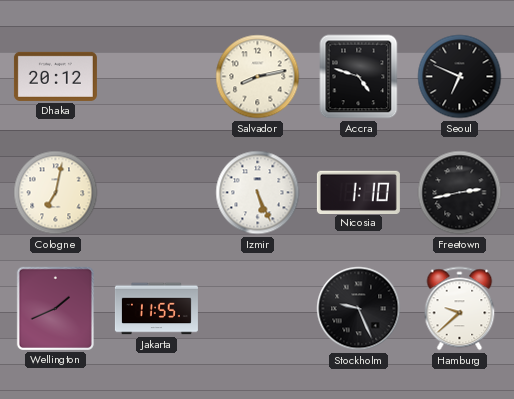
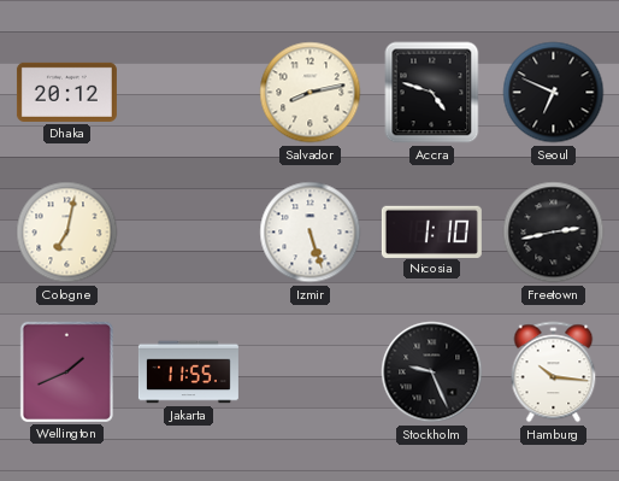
Izmir: 5:26 -> 5:27
Hamburg: 9:38 -> 10:16
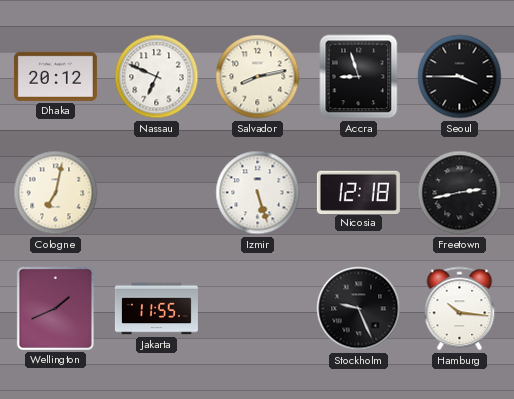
Nassau: none -> 6:49
Accra: 4:48 -> 8:57
Seoul: 6:49 -> 3:45
Nicosia: 1:10 -> 12:18
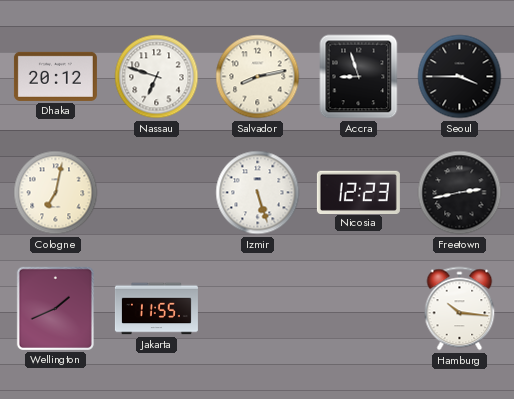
Nassau: 6:49 -> 6:48
Nicosia: 12:18 -> 12:23
Stockholm: 9:26 -> none
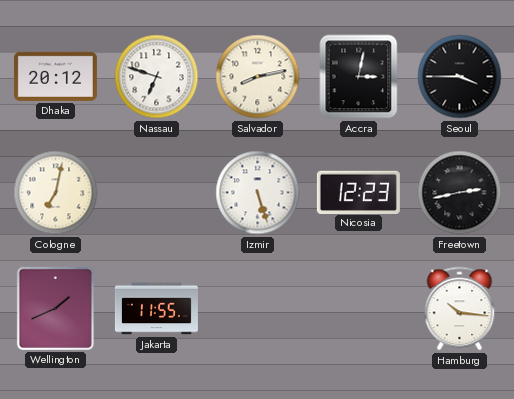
Accra: 8:57 -> 3:02
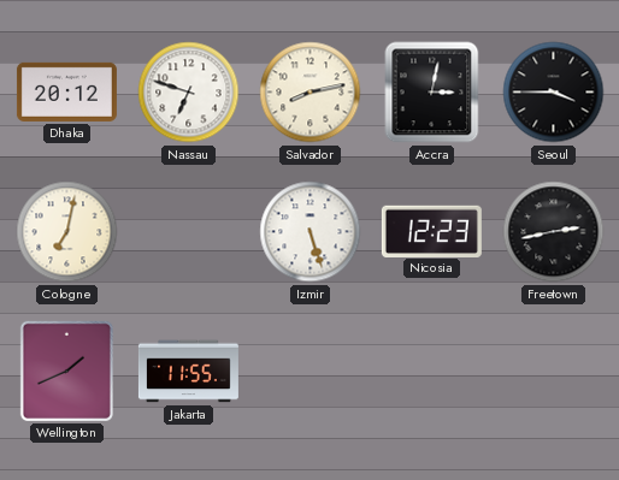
Hamburg: 10:16 -> none
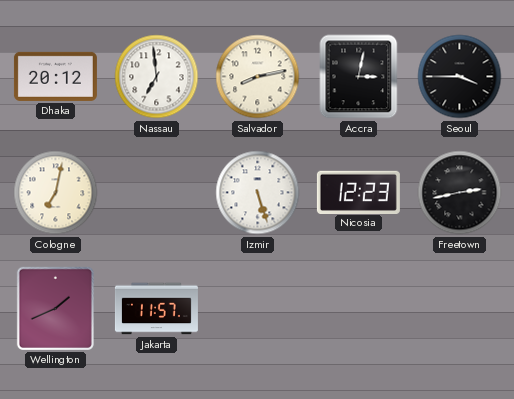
Nassau: 6:48 -> 6:59
Jakarta: 11:55 -> 11:57
